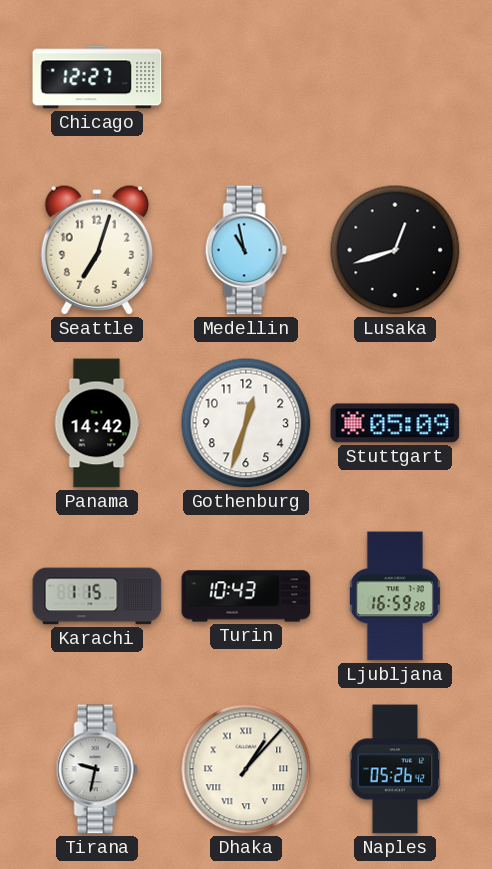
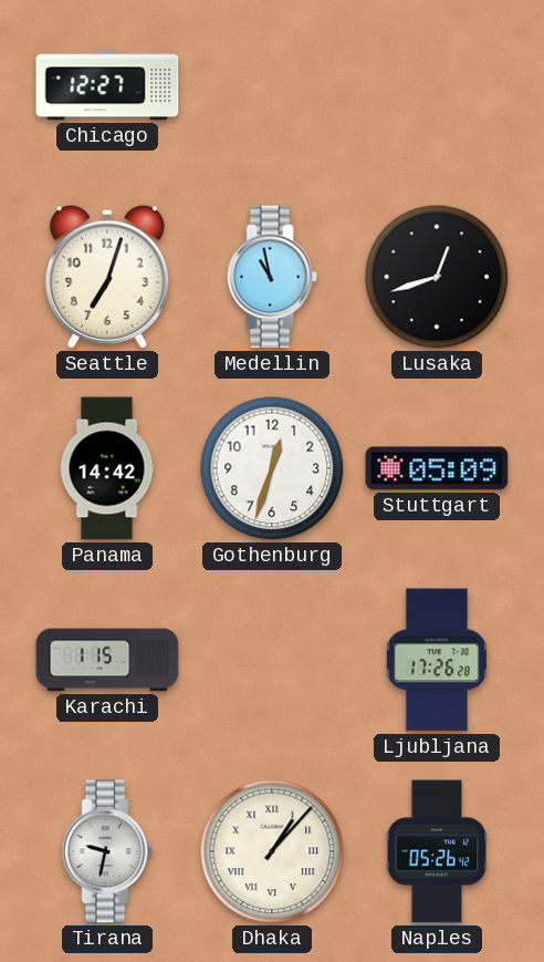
Turin: 10:43 -> none
Ljubljana: 16:59 -> 17:26
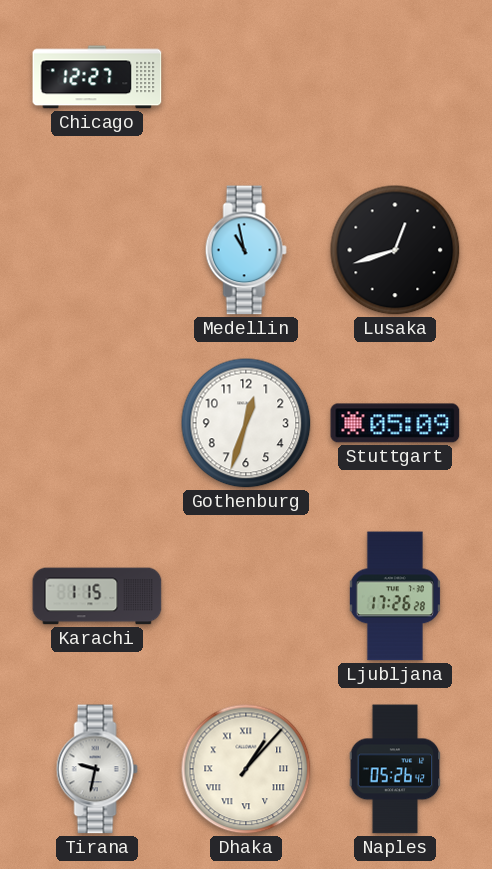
Seattle: 7:03 -> none
Panama: 14:42 -> none
